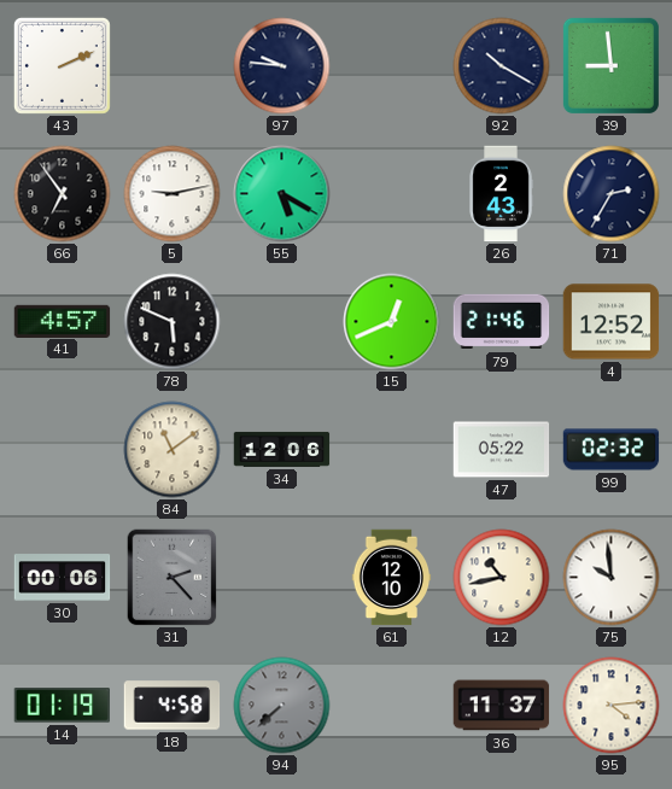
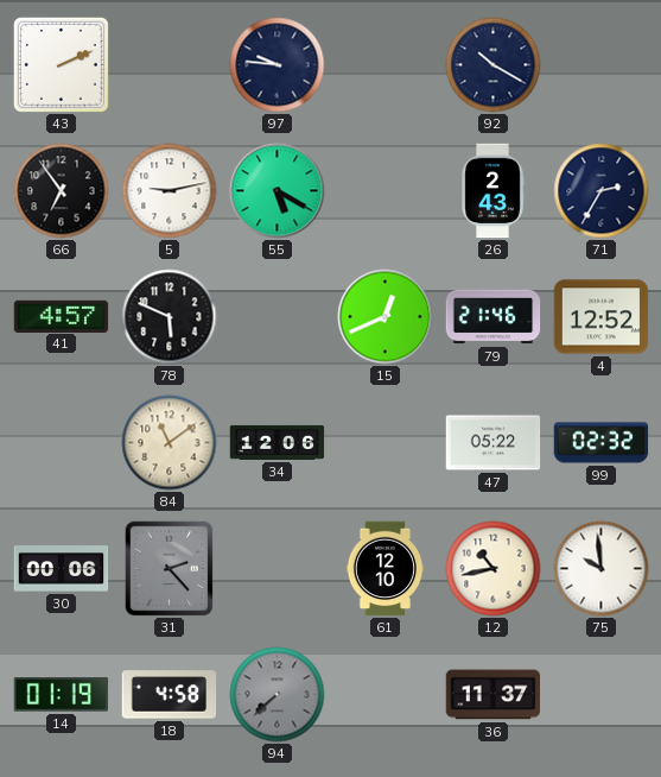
39: 8:59 -> none
95: 4:14 -> none
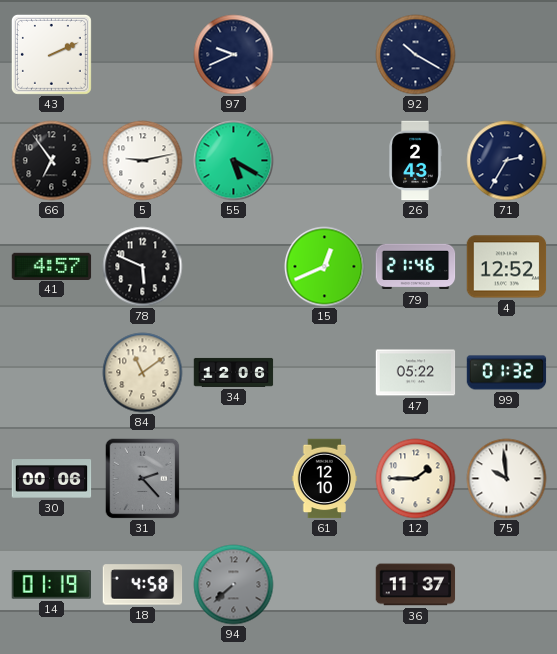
97: 9:46 -> 9:41
99: 02:32 -> 01:32
12: 10:43 -> 1:45
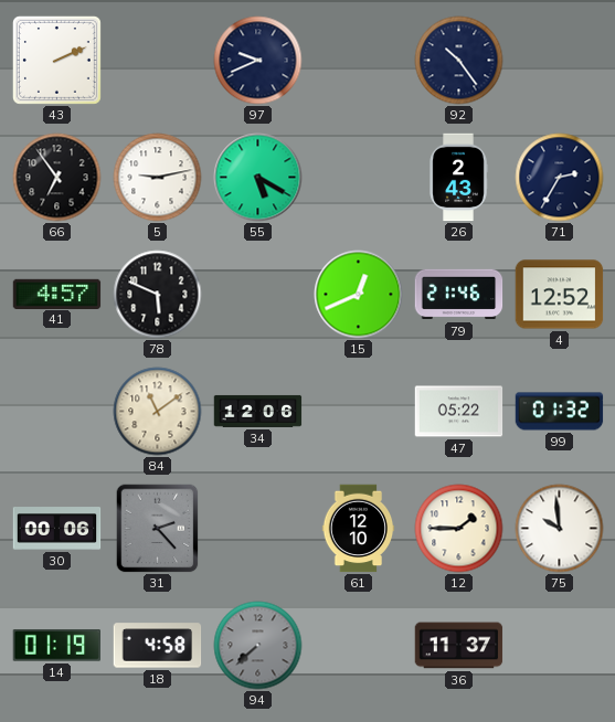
92: 10:20 -> 10:24
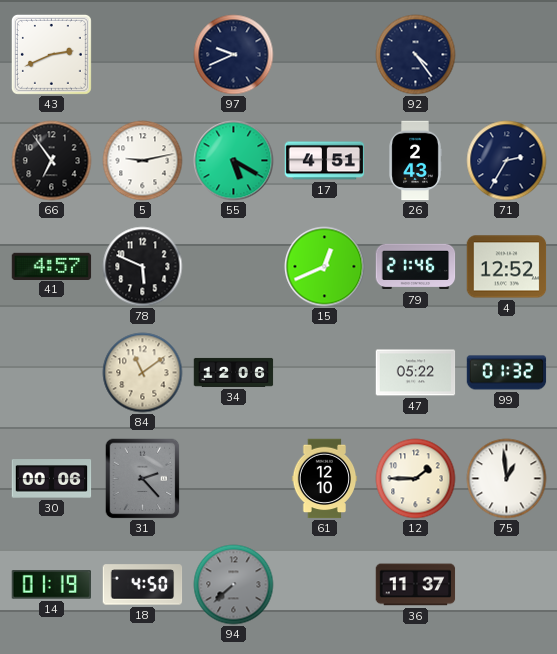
43: 2:11 -> 2:41
92: 10:24 -> 4:24
17: none -> 4:51
75: 9:59 -> 12:59
18: 4:58 -> 4:50
